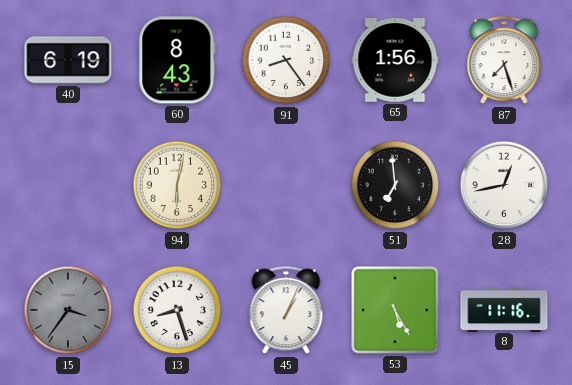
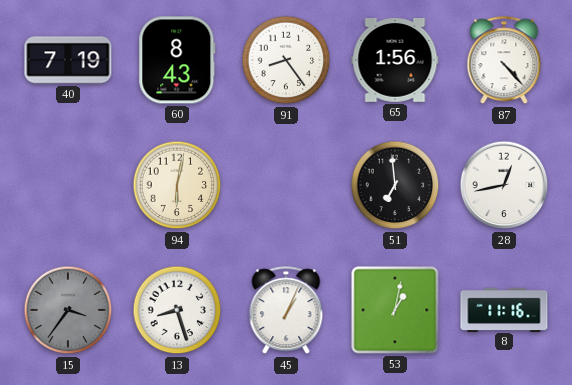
40: 6:19 -> 7:19
87: 7:27 -> 4:23
53: 5:25 -> 1:02
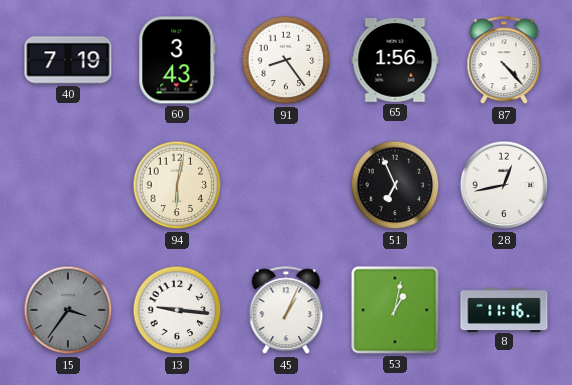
60: 8:43 -> 3:43
51: 6:59 -> 6:56
13: 8:27 -> 9:16
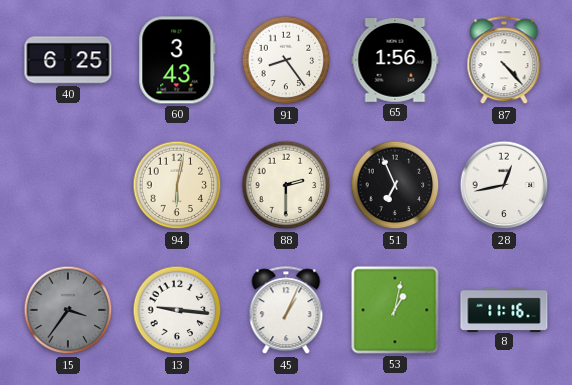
40: 7:19 -> 6:25
88: none -> 2:30
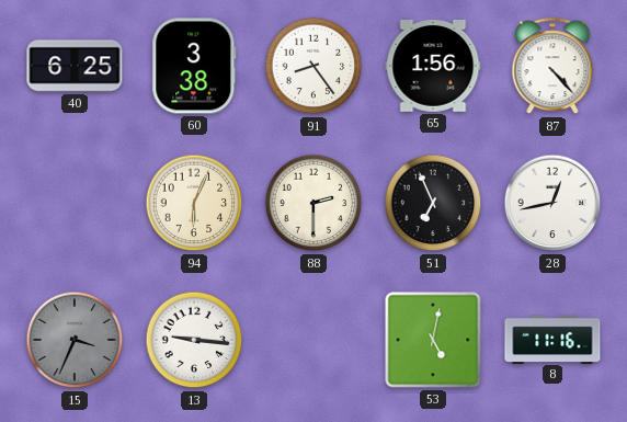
60: 3:43 -> 3:38
94: 6:02 -> 6:04
15: 3:36 -> 3:34
45: 1:04 -> none
53: 1:02 -> 5:02
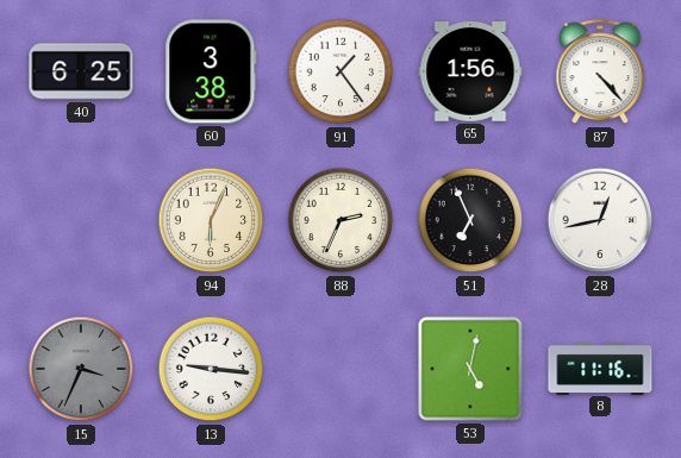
91: 8:24 -> 1:24
88: 2:30 -> 2:34
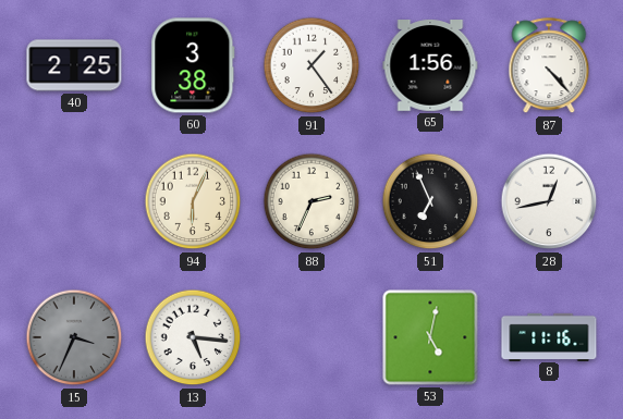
40: 6:25 -> 2:25
13: 9:16 -> 5:16
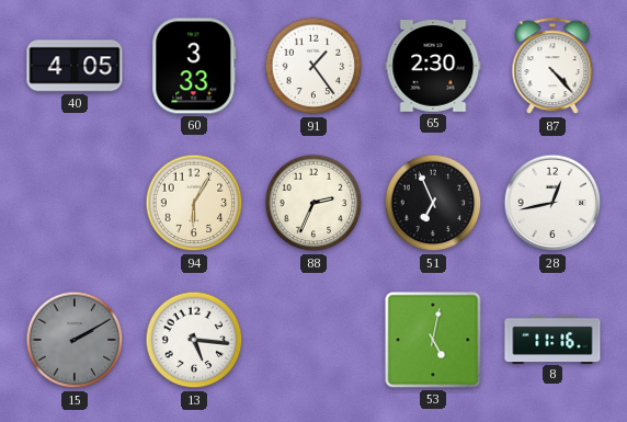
40: 2:25 -> 4:05
60: 3:38 -> 3:33
65: 1:56 -> 2:30
94: 6:04 -> 6:05
15: 3:34 -> 2:10
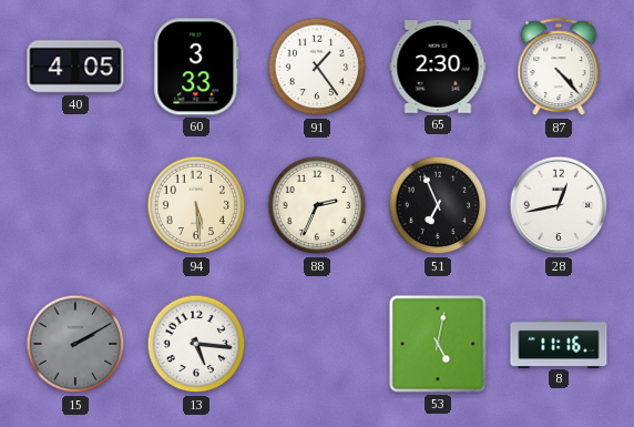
94: 6:05 -> 5:29
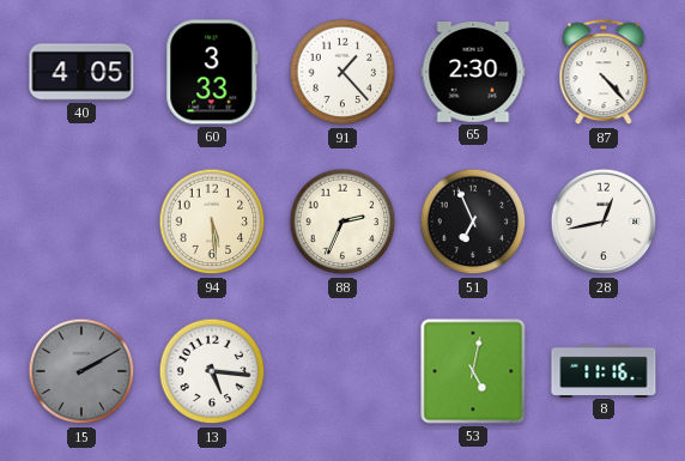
91: 1:24 -> 1:23
